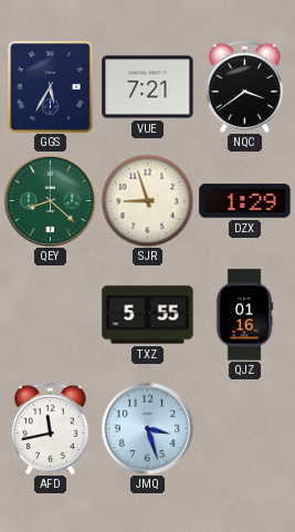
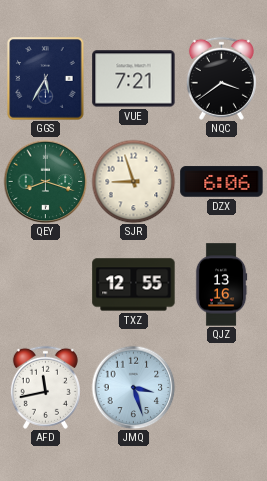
QEY: 8:22 -> 8:18
DZX: 1:29 -> 6:06
TXZ: 5:55 -> 12:55
QJZ: 01:16 -> 13:16
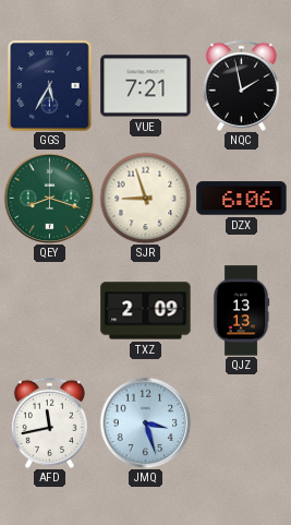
NQC: 3:39 -> 1:58
TXZ: 12:55 -> 2:09
QJZ: 13:16 -> 13:13
